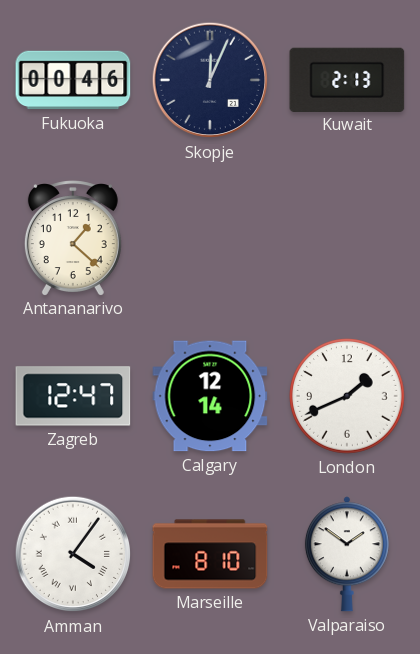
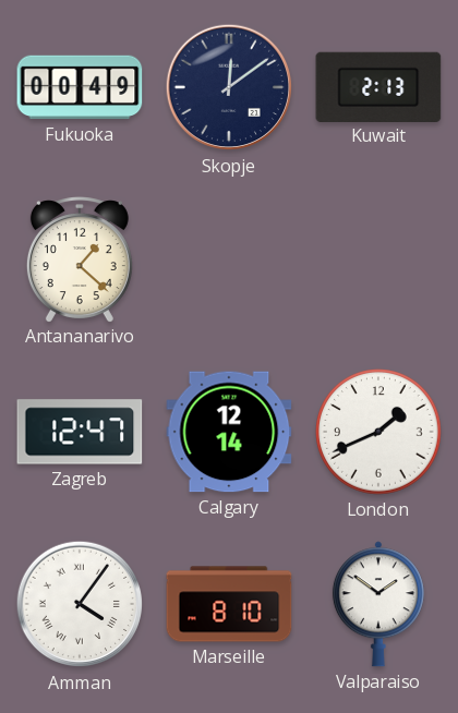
Fukuoka: 00:46 -> 00:49
Skopje: 12:04 -> 12:09
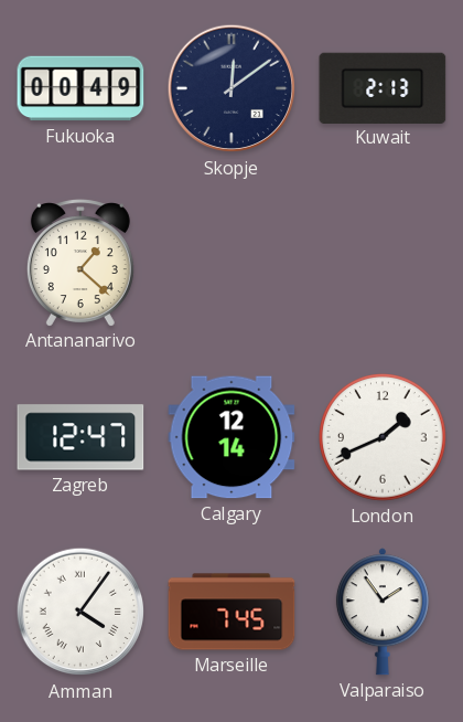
Marseille: 8:10 -> 7:45
Valparaiso: 1:51 -> 1:54
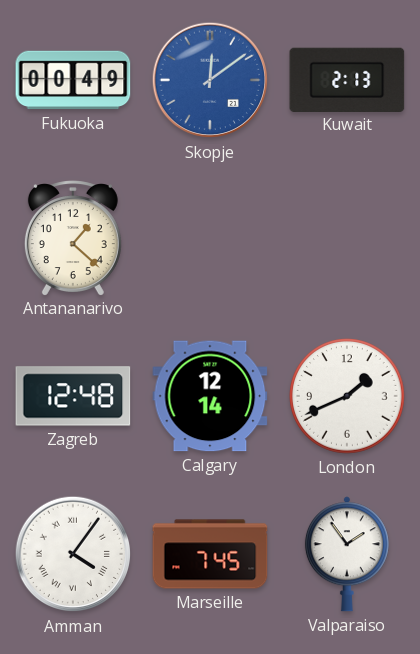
Skopje dial: navy -> blue
Zagreb: 12:47 -> 12:48
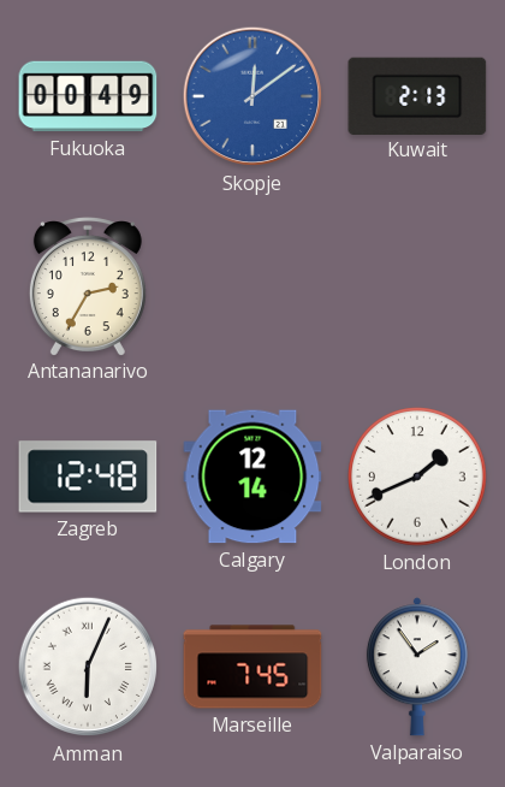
Antananarivo: 1:22 -> 2:35
Amman: 4:06 -> 6:04
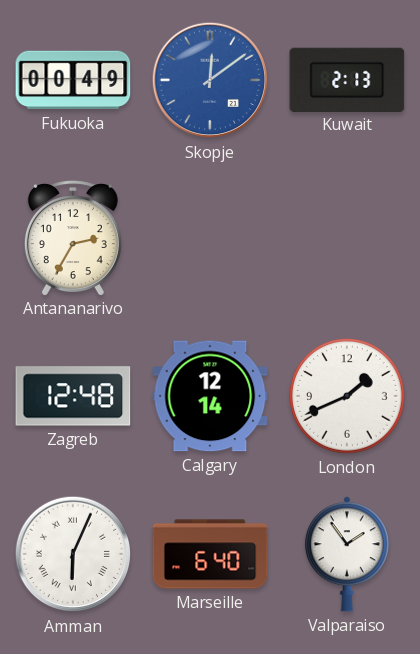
Marseille: 7:45 -> 6:40
